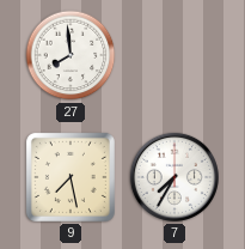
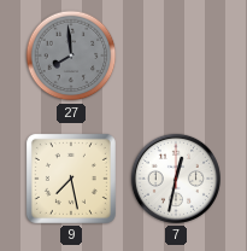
27 dial: white -> grey
7: 7:35 -> 12:32
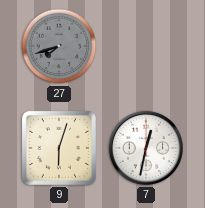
27: 7:59 -> 7:42
9: 7:28 -> 6:03
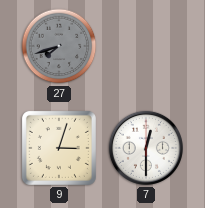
9: 6:03 -> 3:03
7: 12:32 -> 12:30
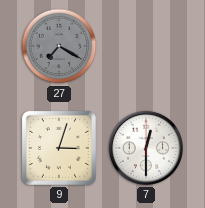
27: 7:42 -> 7:20
